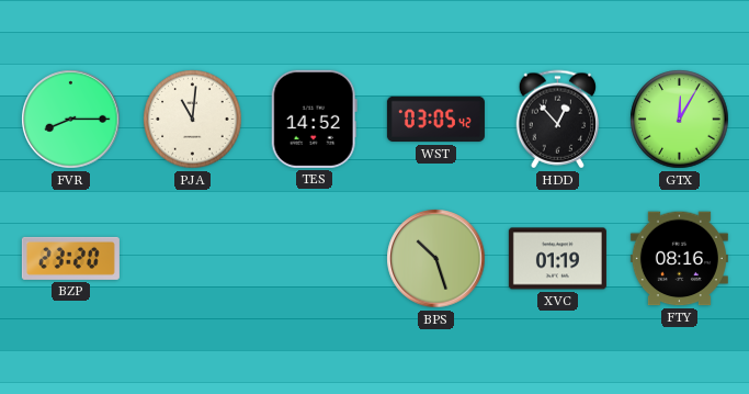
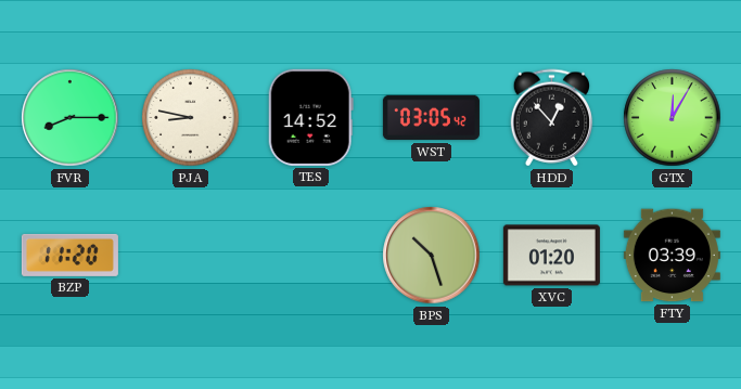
PJA: 11:01 -> 8:47
BZP: 23:20 -> 11:20
XVC: 01:19 -> 01:20
FTY: 08:16 -> 03:39
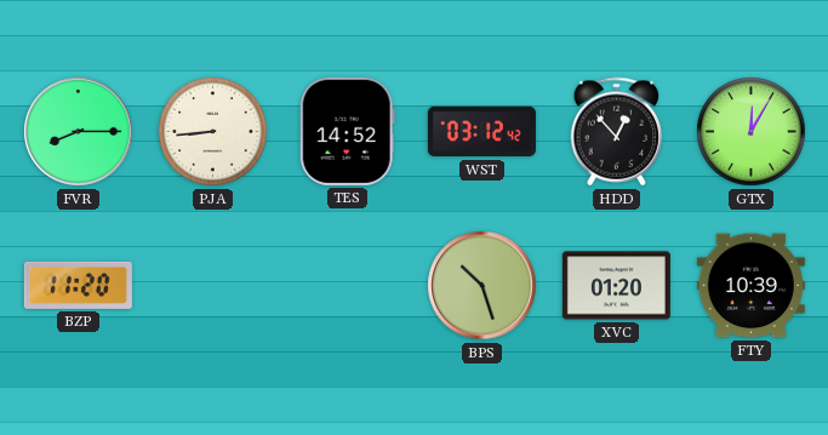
PJA: 8:47 -> 8:44
WST: 03:05 -> 03:12
FTY: 03:39 -> 10:39
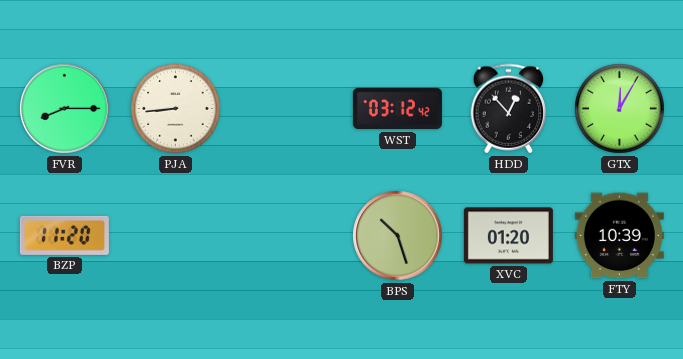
TES: 14:52 -> none
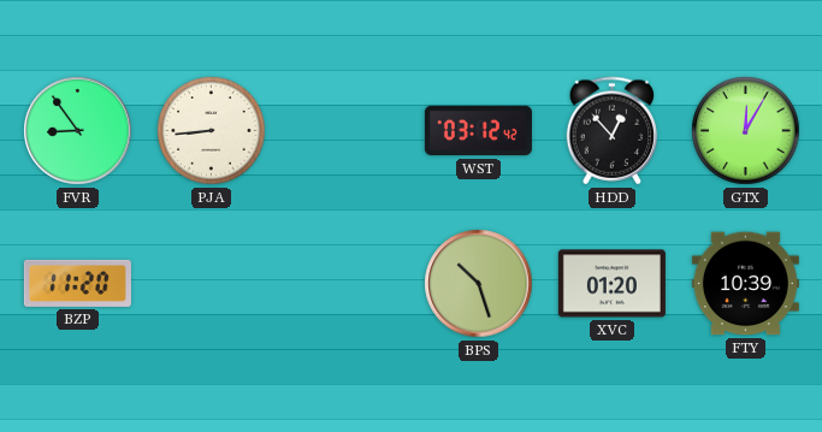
FVR: 8:15 -> 8:54
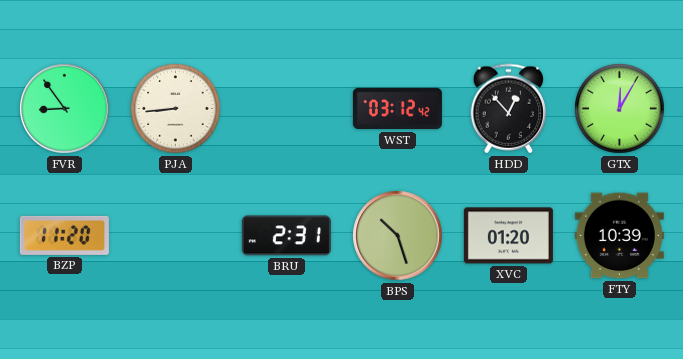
BRU: none -> 2:31
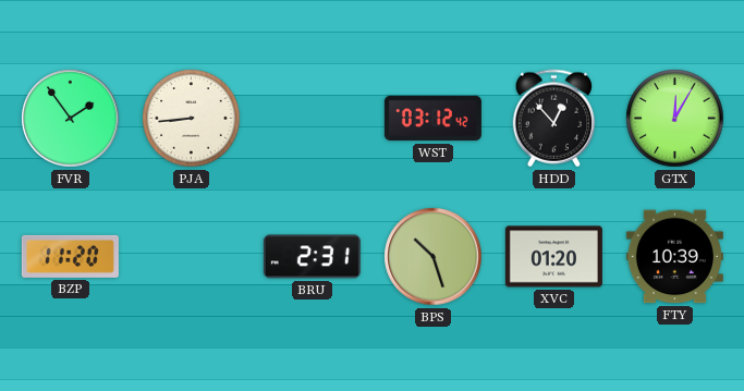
FVR: 8:54 -> 1:54
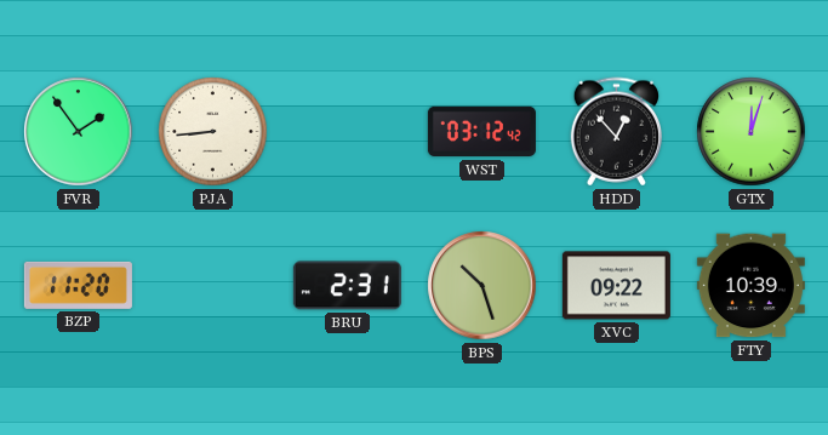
GTX: 12:05 -> 12:03
XVC: 01:20 -> 09:22
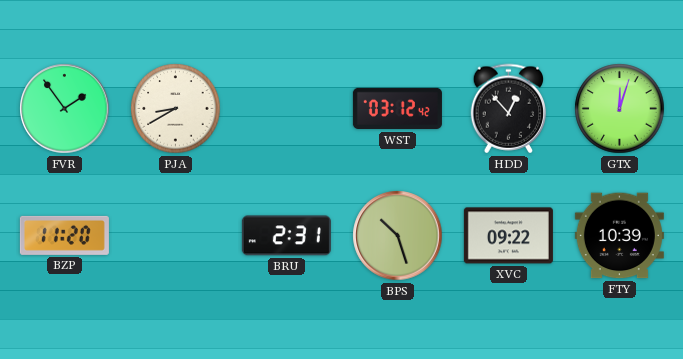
PJA: 8:44 -> 8:40
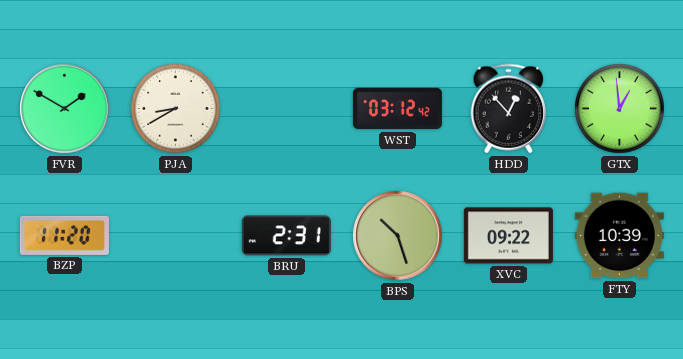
FVR: 1:54 -> 1:50
GTX: 12:03 -> 12:59
